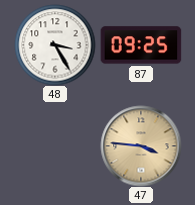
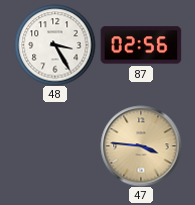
87: 09:25 -> 02:56
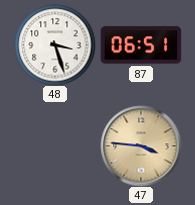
48: 3:25 -> 3:27
87: 02:56 -> 06:51
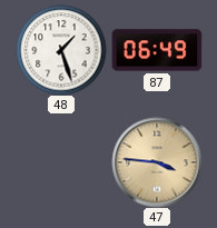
48: 3:27 -> 1:27
87: 06:51 -> 06:49
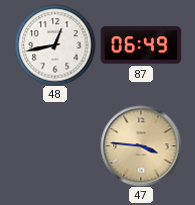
48: 1:27 -> 12:43
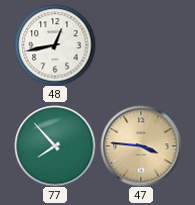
87: 06:49 -> none
77: none -> 7:53
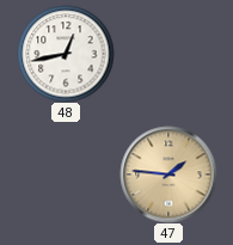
77: 7:53 -> none
47: 3:46 -> 1:46
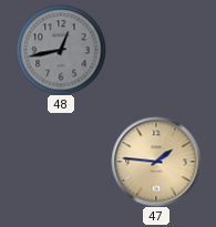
48 dial: white -> grey
